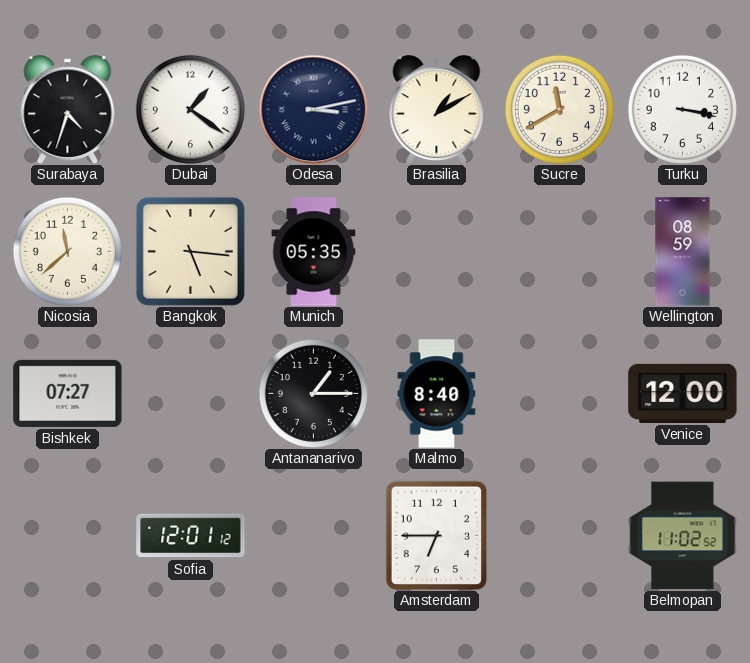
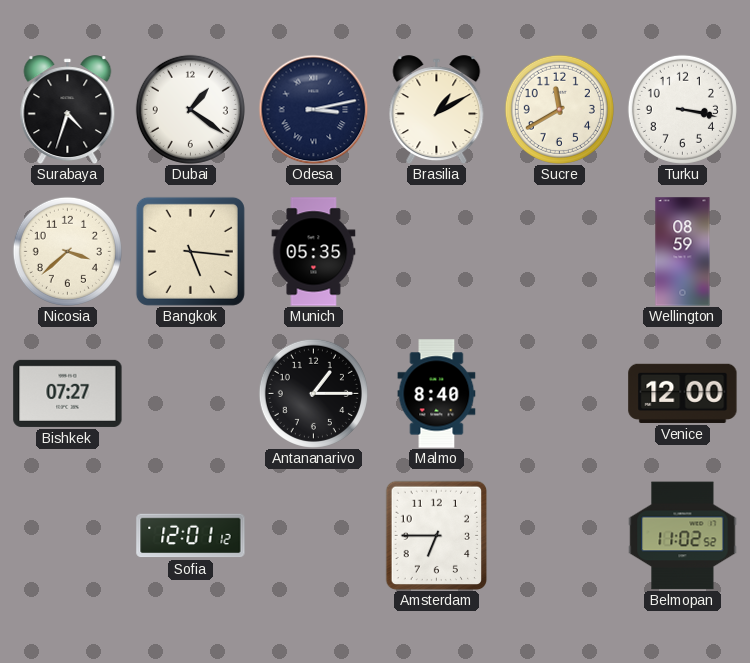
Nicosia: 11:38 -> 3:38
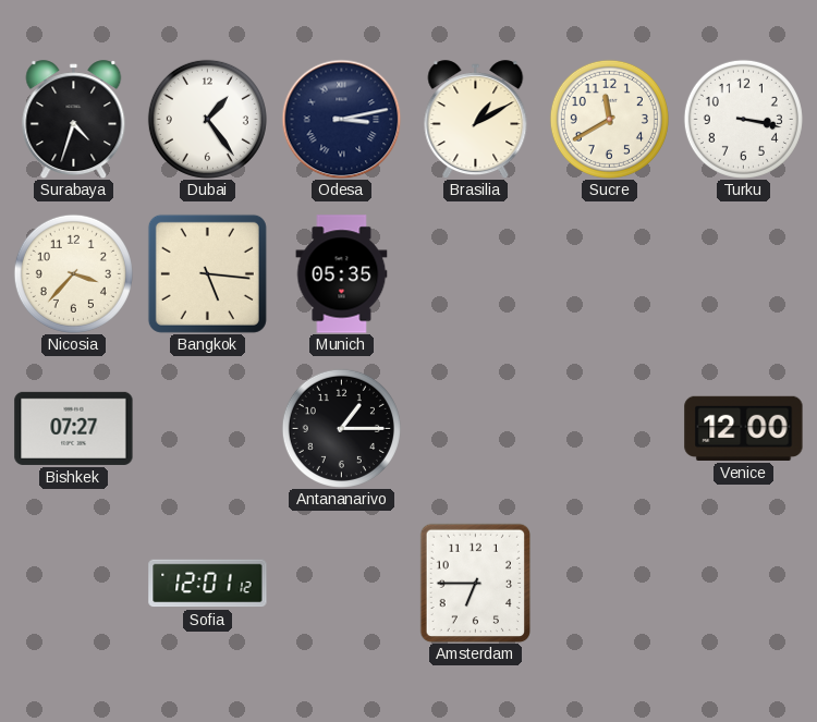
Dubai: 1:21 -> 1:24
Nicosia: 3:38 -> 3:37
Wellington: 08:59 -> none
Malmo: 8:40 -> none
Belmopan: 11:02 -> none
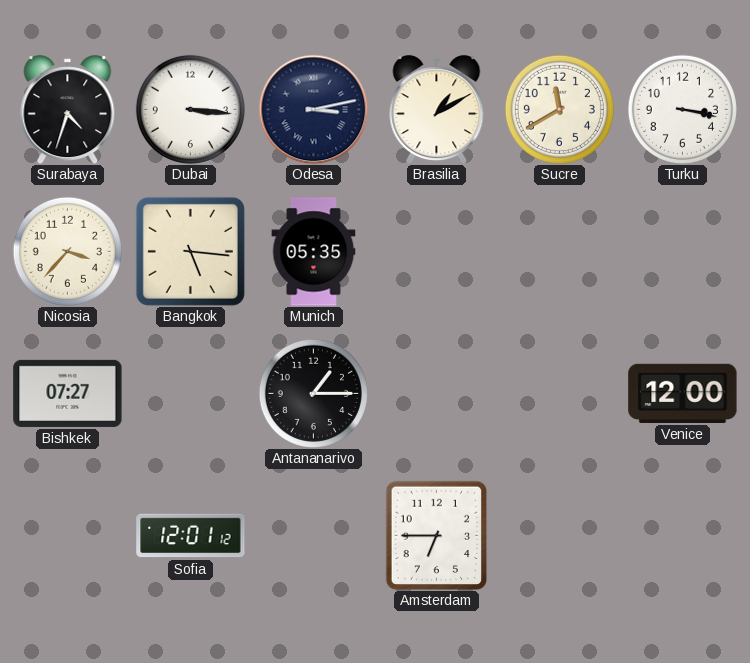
Dubai: 1:24 -> 3:16
